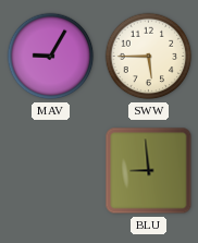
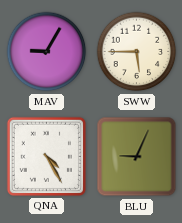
QNA: none -> 4:25
BLU: 8:59 -> 9:04
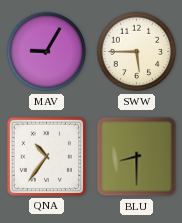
QNA: 4:25 -> 10:36
BLU: 9:04 -> 8:30
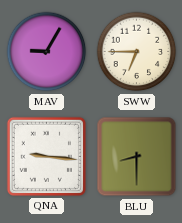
SWW: 5:45 -> 6:45
QNA: 10:36 -> 9:16
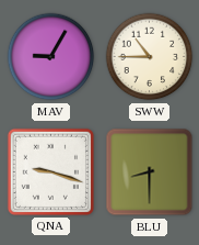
SWW: 6:45 -> 10:45
QNA: 9:16 -> 9:18
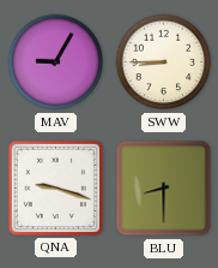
SWW: 10:45 -> 8:45
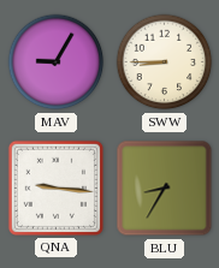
QNA: 9:18 -> 9:16
BLU: 8:30 -> 8:35
